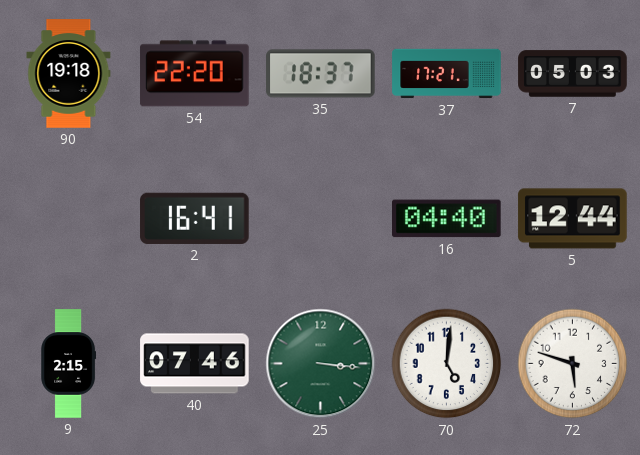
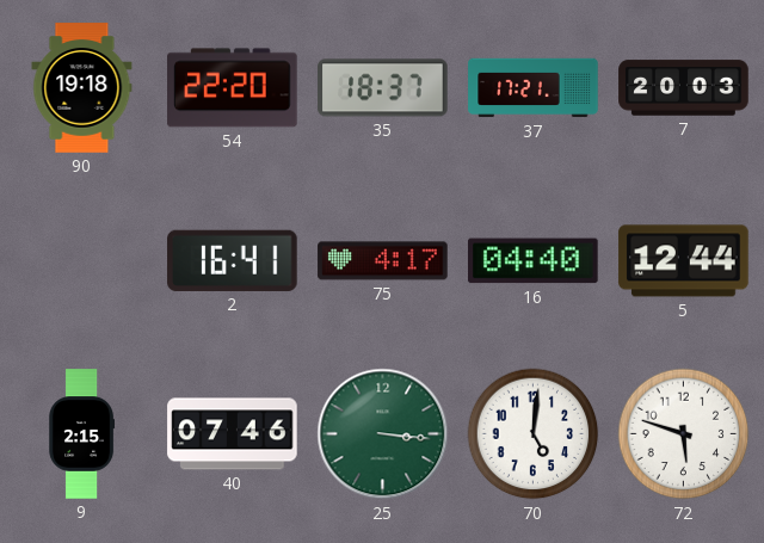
7: 05:03 -> 20:03
75: none -> 4:17
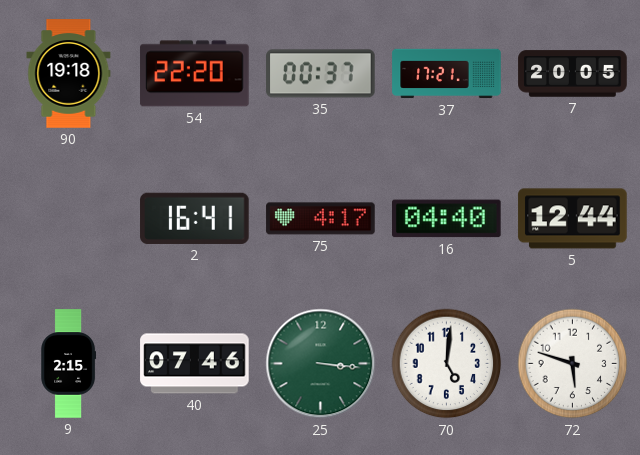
35: 18:37 -> 00:37
7: 20:03 -> 20:05
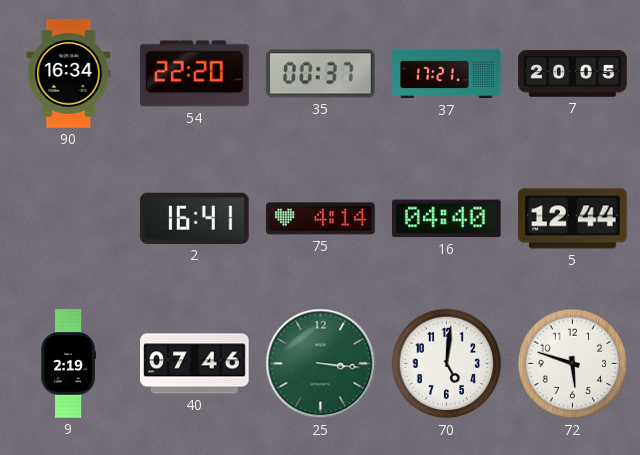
90: 19:18 -> 16:34
75: 4:17 -> 4:14
9: 2:15 -> 2:19
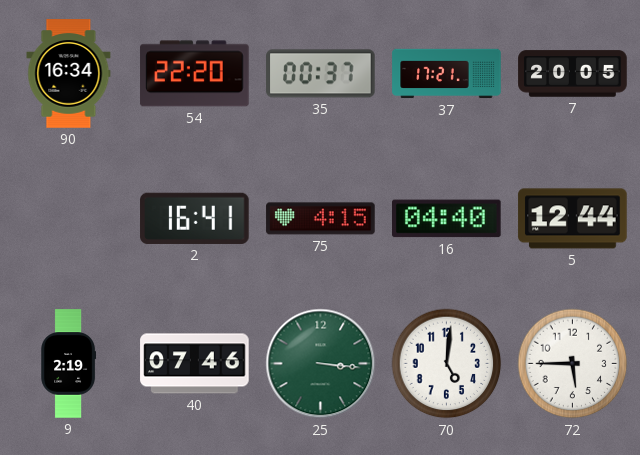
75: 4:14 -> 4:15
72: 5:48 -> 5:45
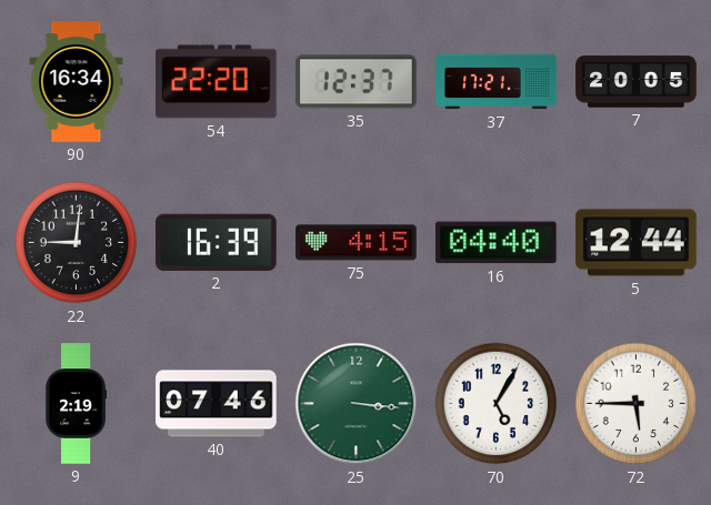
35: 00:37 -> 12:37
22: none -> 9:01
2: 16:41 -> 16:39
70: 5:01 -> 5:05
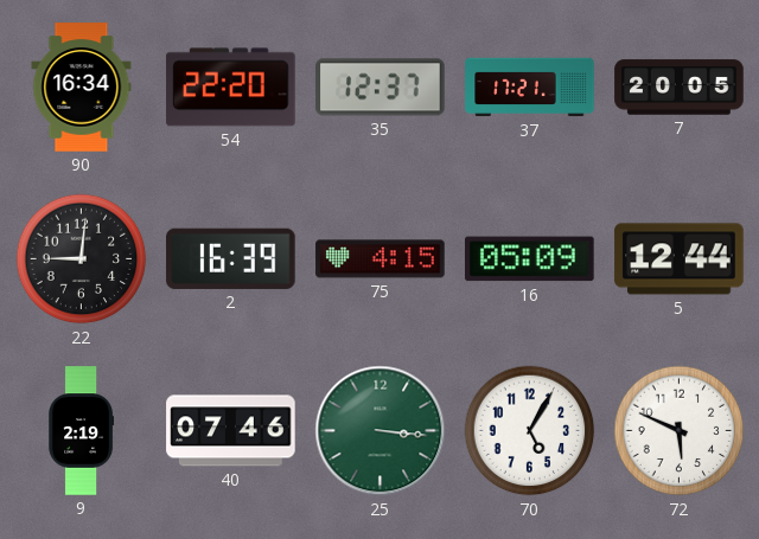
16: 04:40 -> 05:09
72: 5:45 -> 5:49
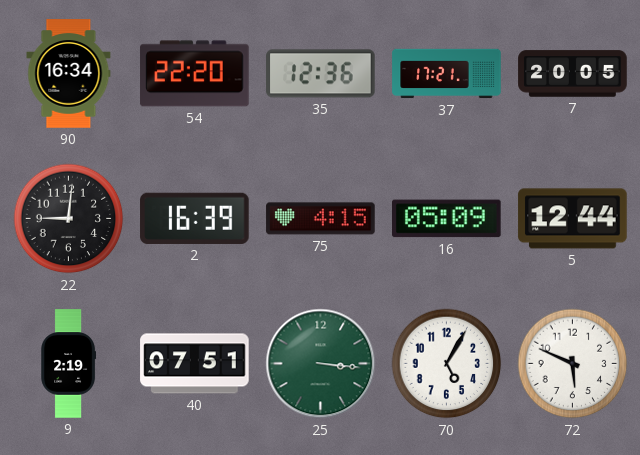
35: 12:37 -> 12:36
40: 07:46 -> 07:51
